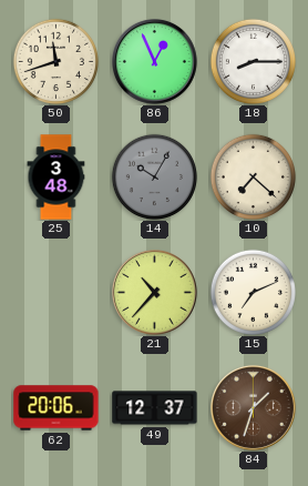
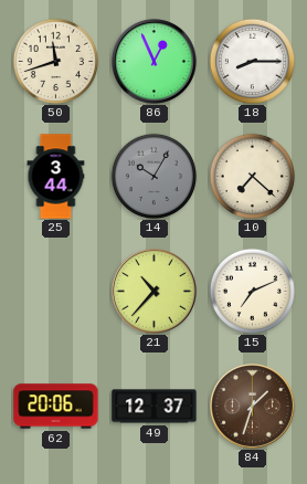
25: 3:48 -> 3:44
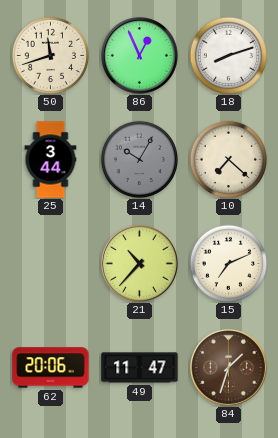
18: 8:15 -> 8:12
49: 12:37 -> 11:47
